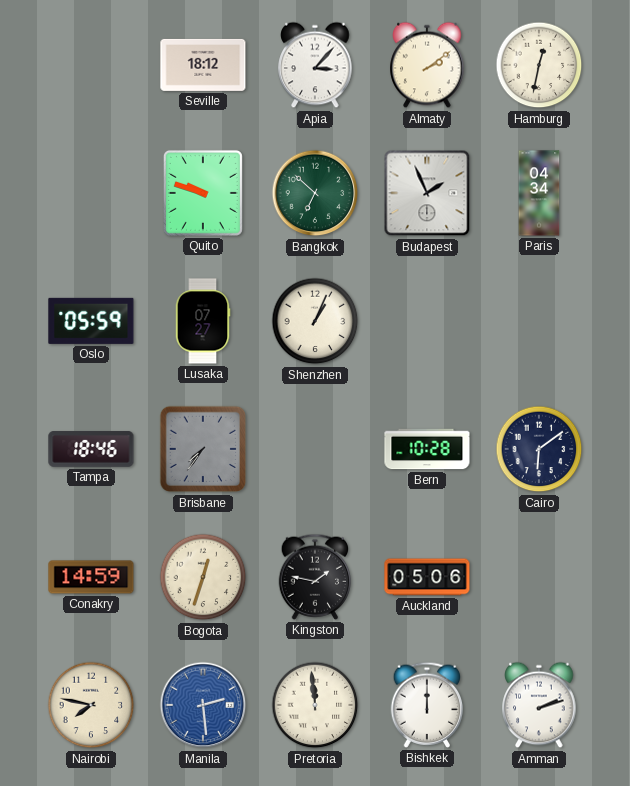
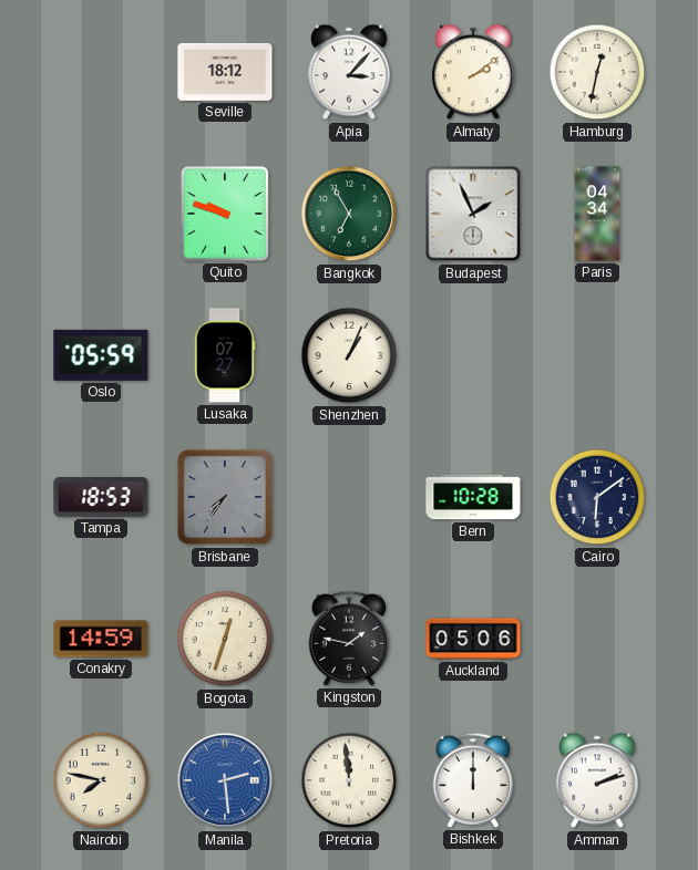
Bangkok: 6:52 -> 6:55
Tampa: 18:46 -> 18:53
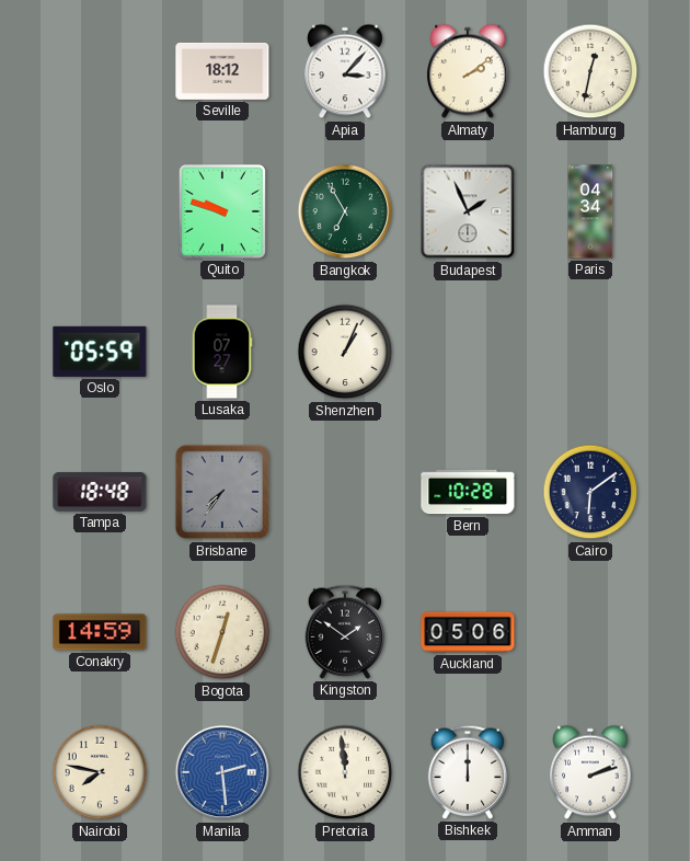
Tampa: 18:53 -> 18:48
Kingston: 1:47 -> 1:51
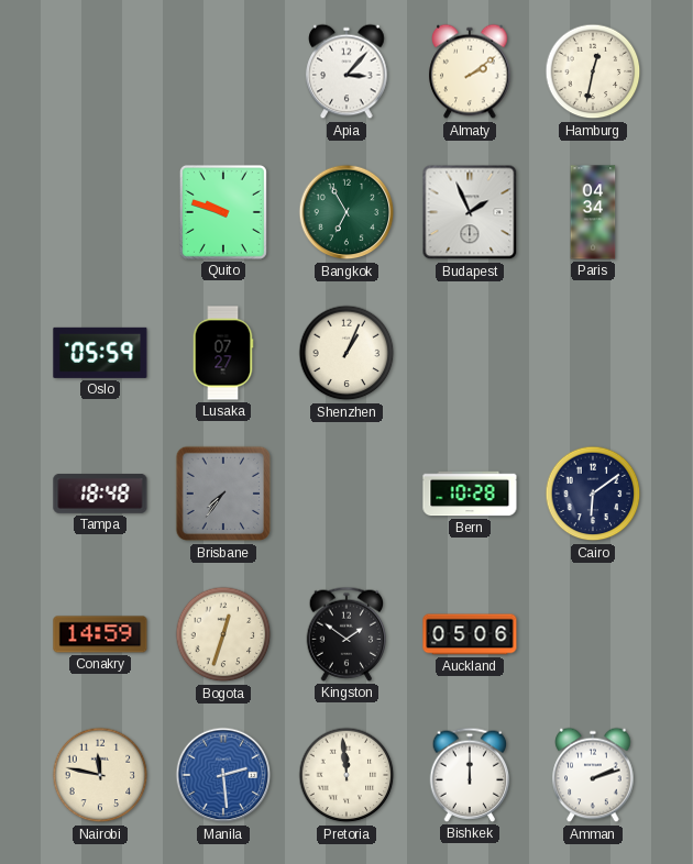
Seville: 18:12 -> none
Nairobi: 7:47 -> 11:47
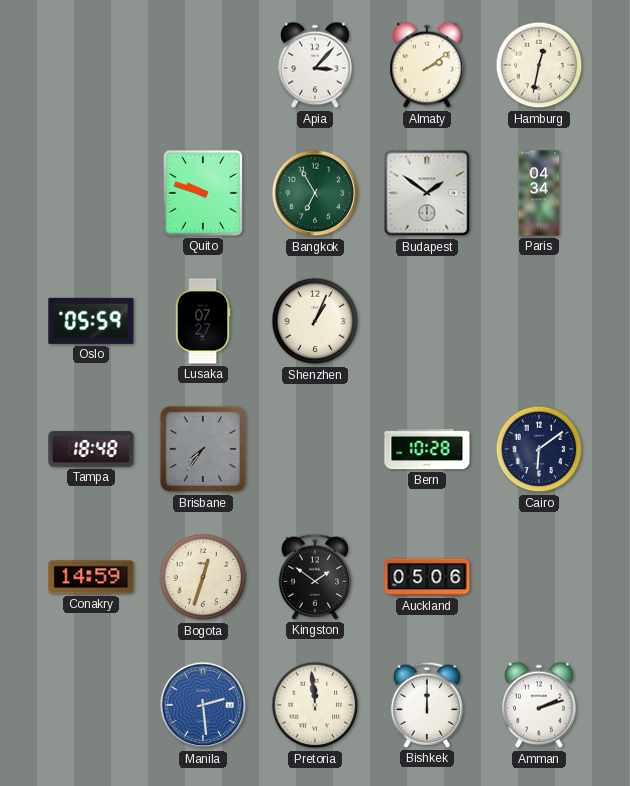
Budapest: 1:56 -> 1:51
Nairobi: 11:47 -> none
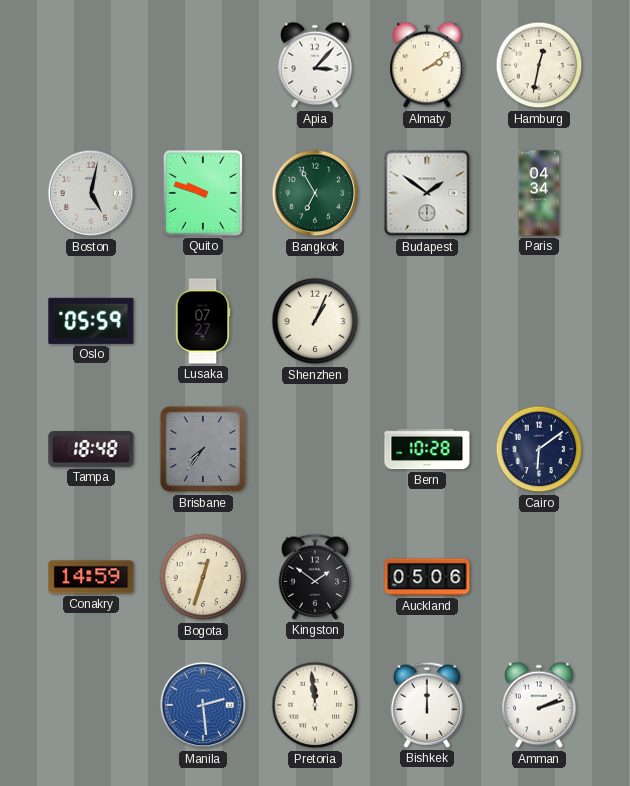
Boston: none -> 5:02
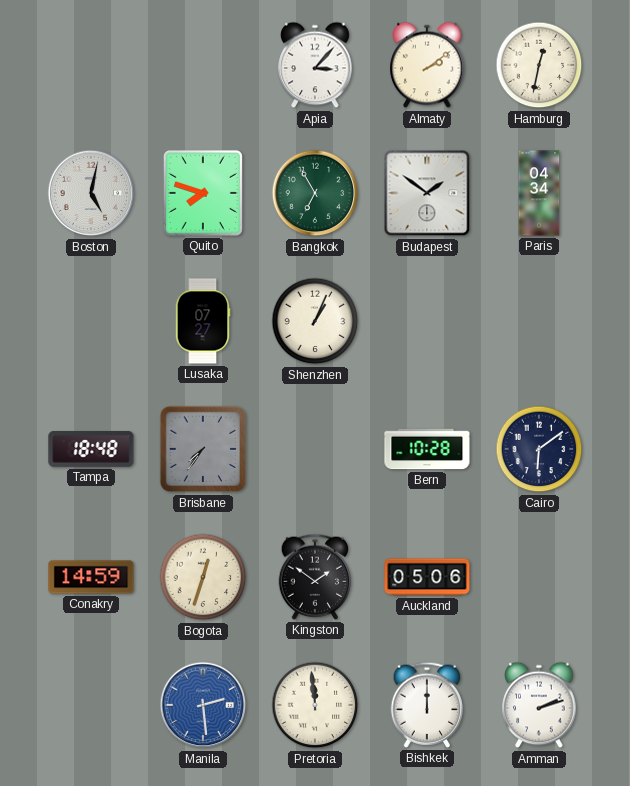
Quito: 9:48 -> 7:48
Oslo: 05:59 -> none
